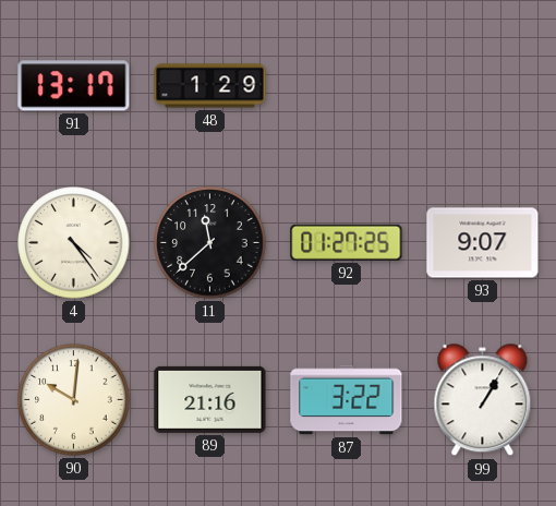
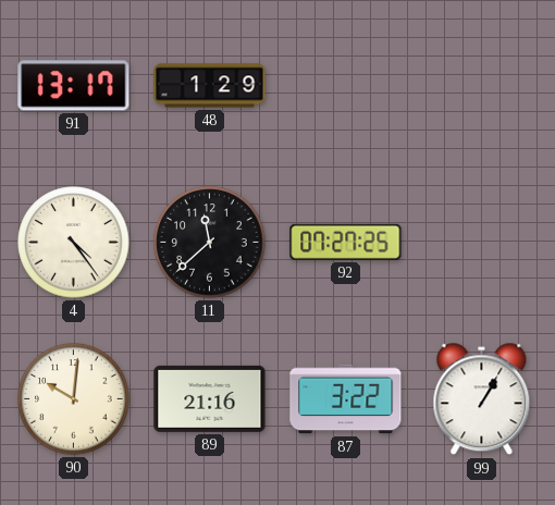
92: 01:27 -> 07:27
93: 9:07 -> none
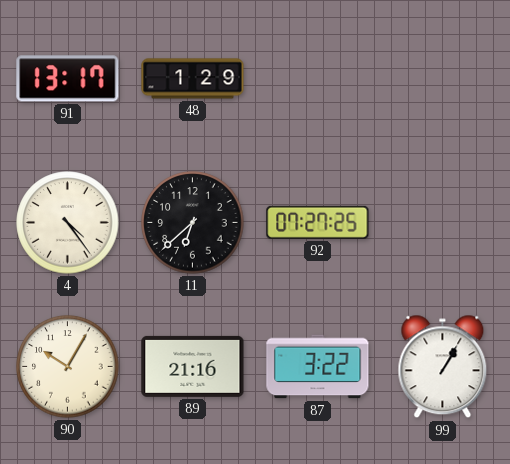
11: 11:38 -> 6:38
90: 10:01 -> 10:05
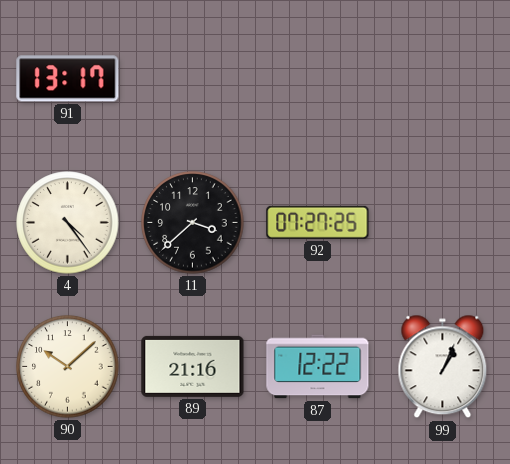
48: 1:29 -> none
11: 6:38 -> 3:38
90: 10:05 -> 10:08
87: 3:22 -> 12:22
99: 1:05 -> 1:04
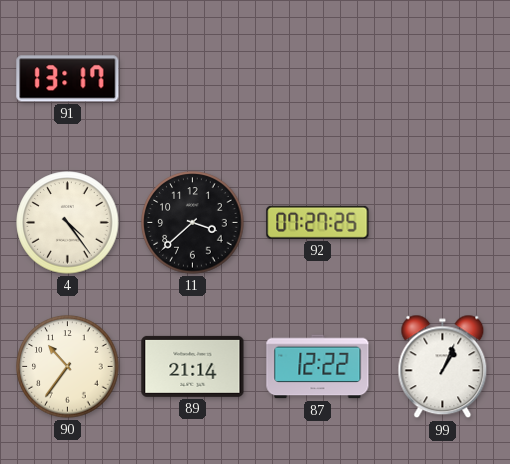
90: 10:08 -> 10:36
89: 21:16 -> 21:14
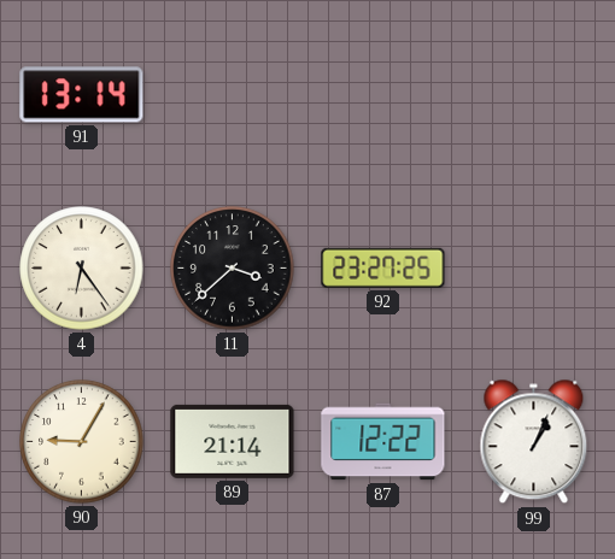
91: 13:17 -> 13:14
4: 4:24 -> 6:24
92: 07:27 -> 23:27
90: 10:36 -> 9:05
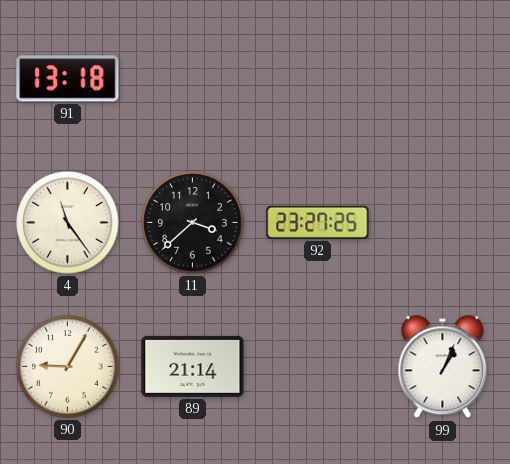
91: 13:14 -> 13:18
4: 6:24 -> 11:24
87: 12:22 -> none
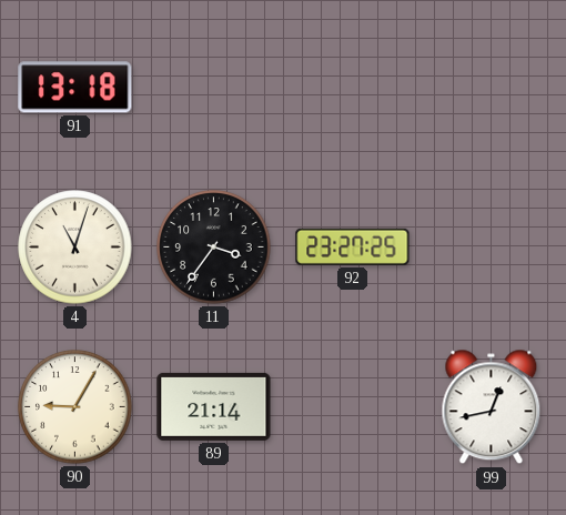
4: 11:24 -> 11:03
11: 3:38 -> 3:36
99: 1:04 -> 12:43
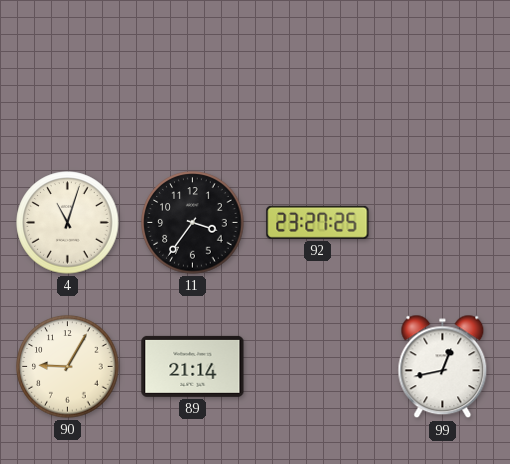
91: 13:18 -> none
